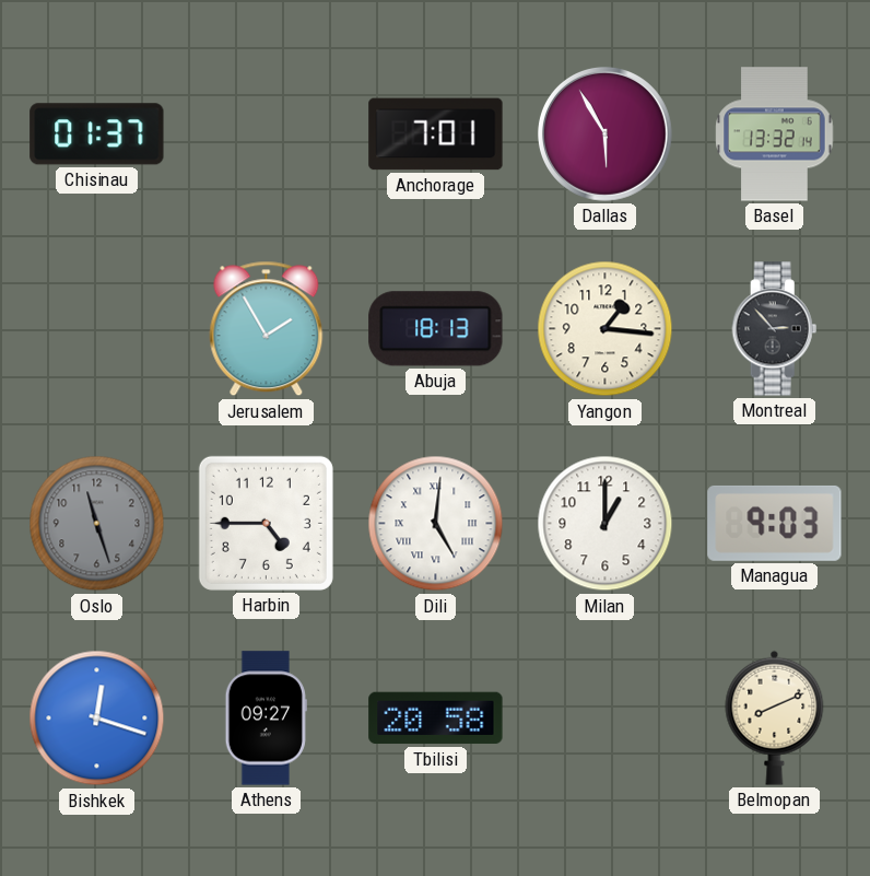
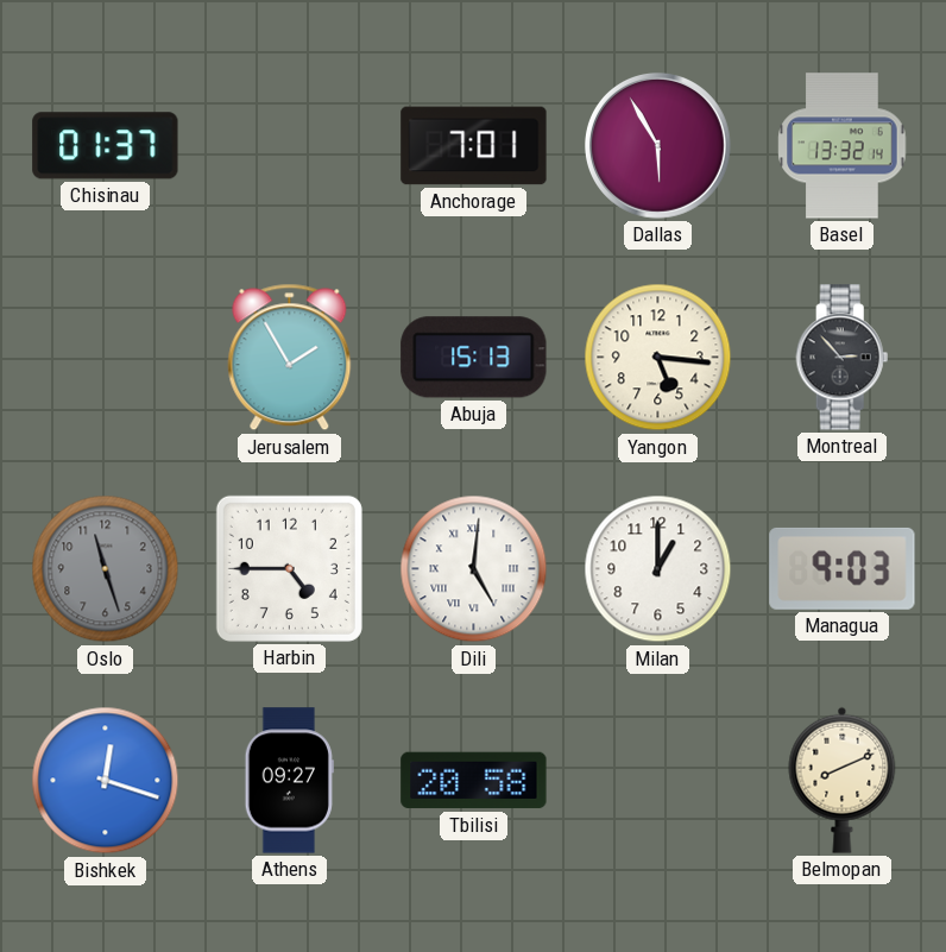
Abuja: 18:13 -> 15:13
Yangon: 1:16 -> 5:16
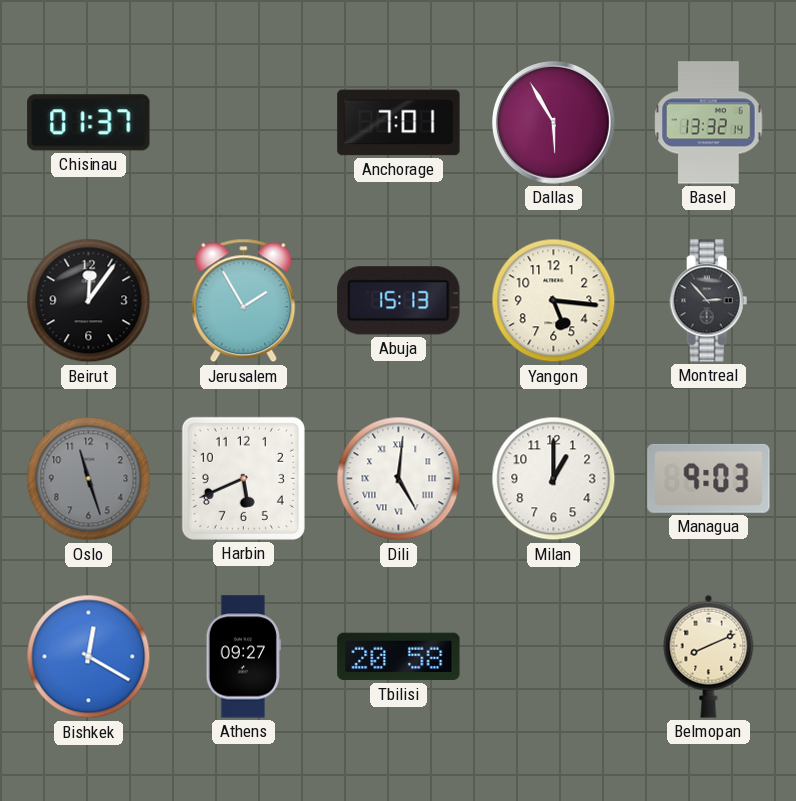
Beirut: none -> 12:06
Harbin: 4:45 -> 5:41
Bishkek: 12:18 -> 12:20
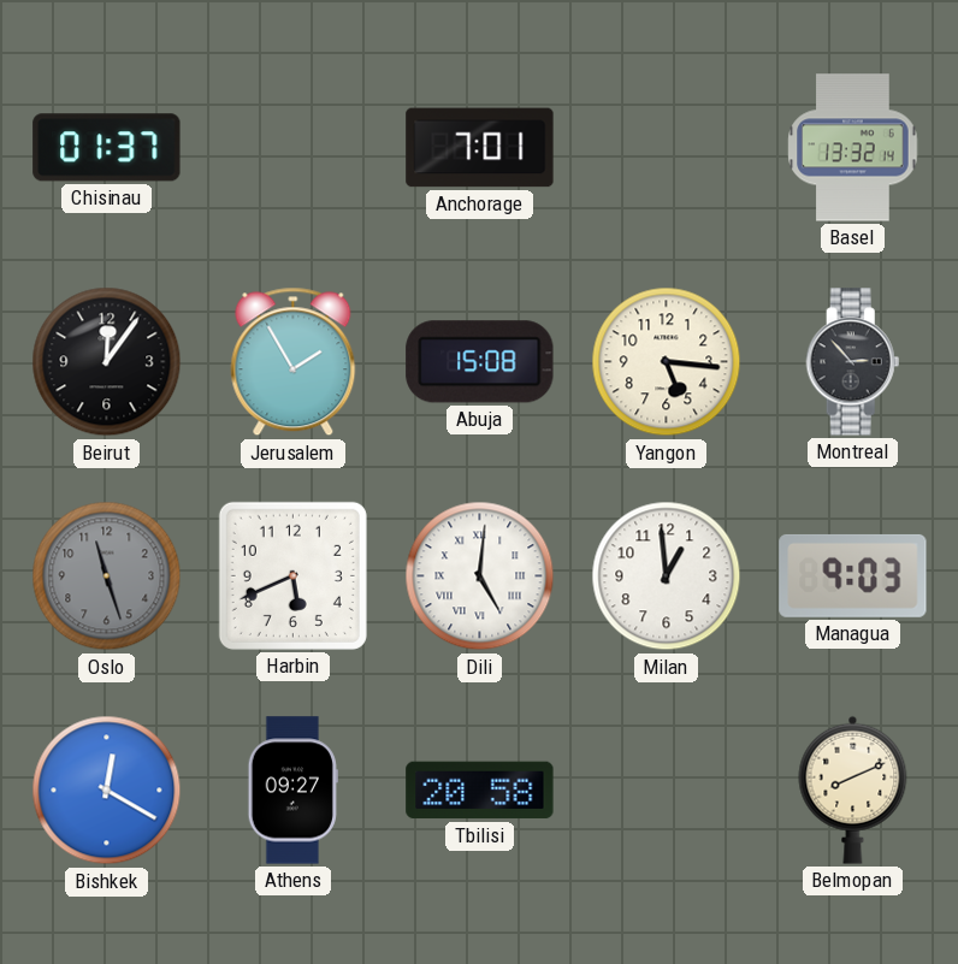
Dallas: 5:55 -> none
Abuja: 15:13 -> 15:08
Milan: 1:00 -> 12:59
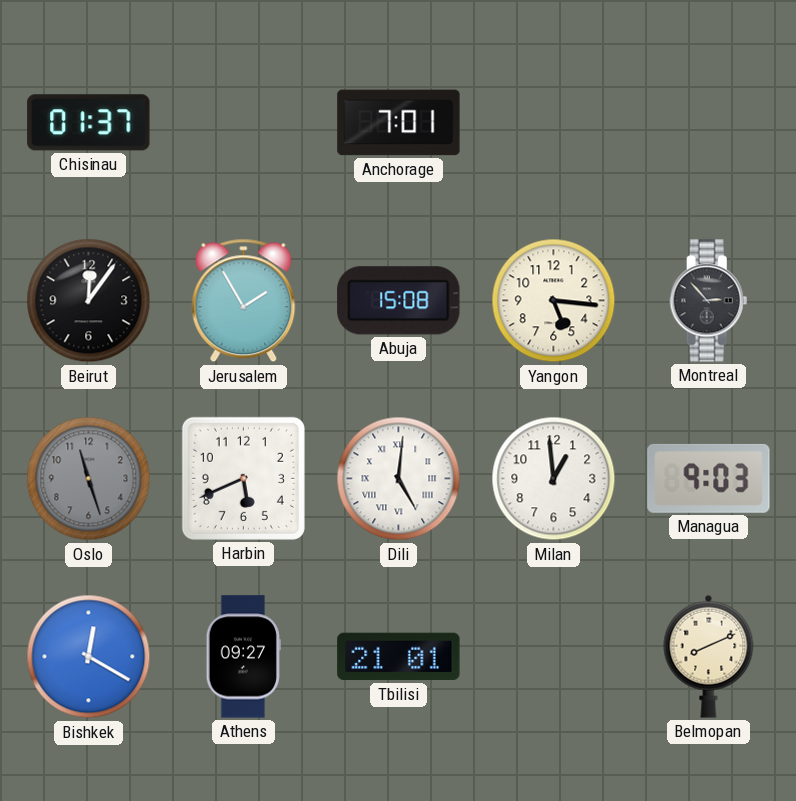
Basel: 13:32 -> none
Tbilisi: 20:58 -> 21:01
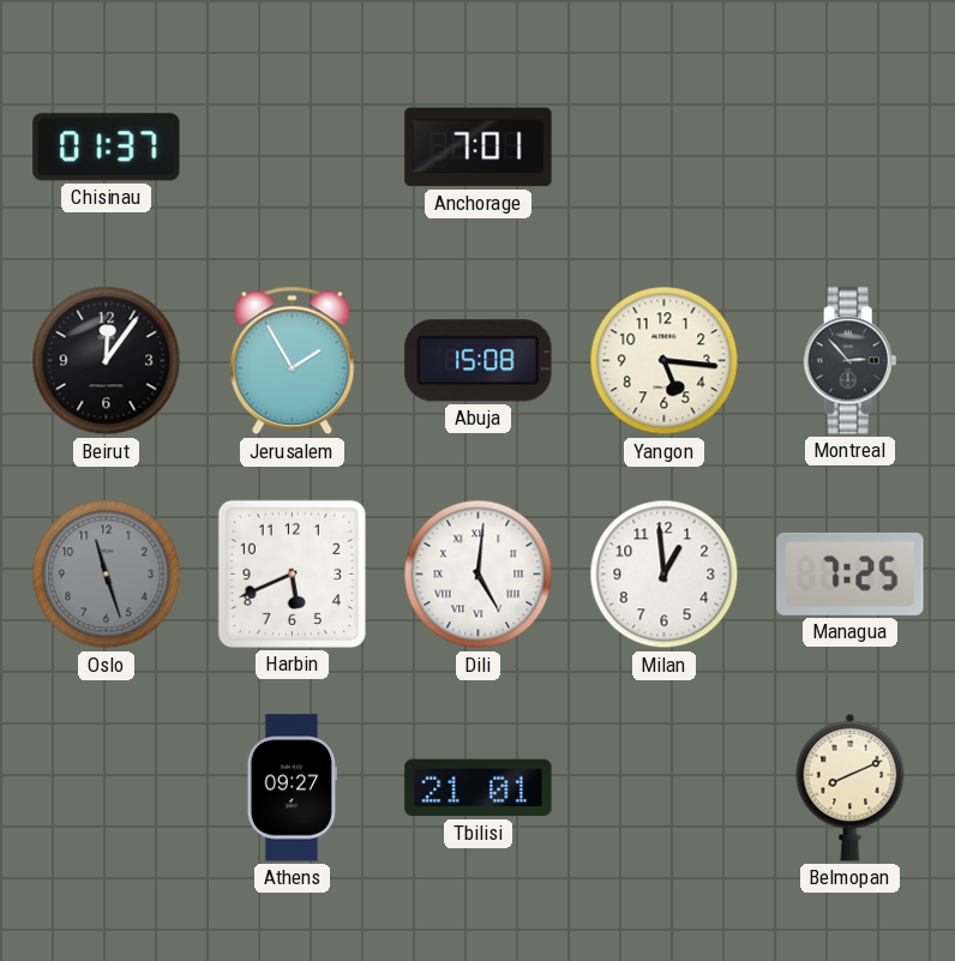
Managua: 9:03 -> 7:25
Bishkek: 12:20 -> none
